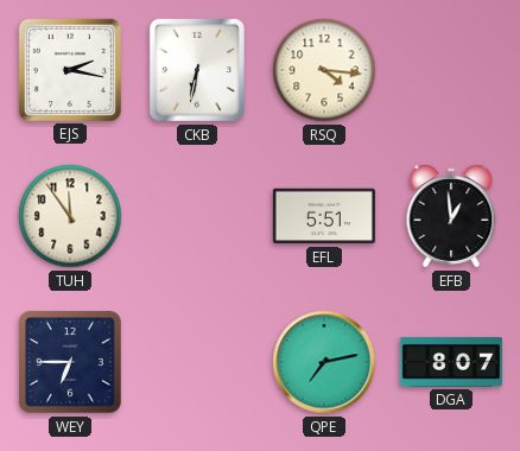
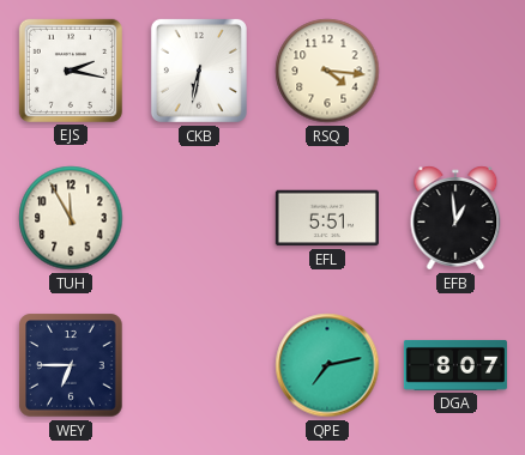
TUH: 11:54 -> 11:55
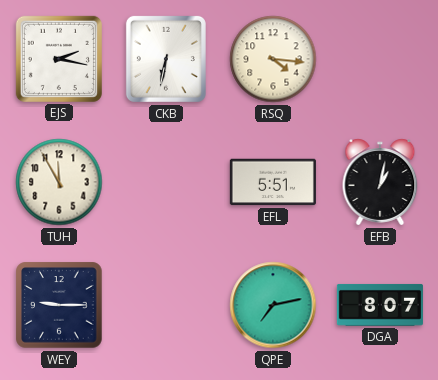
EFB: 12:59 -> 1:02
WEY: 6:45 -> 9:15
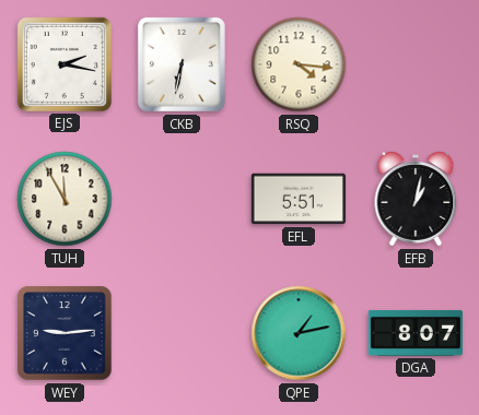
WEY: 9:15 -> 9:14
QPE: 7:13 -> 1:13
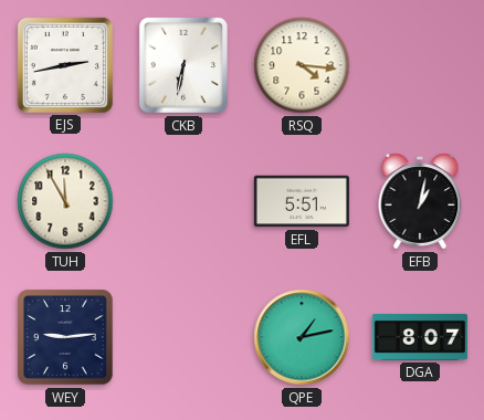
EJS: 2:17 -> 2:43
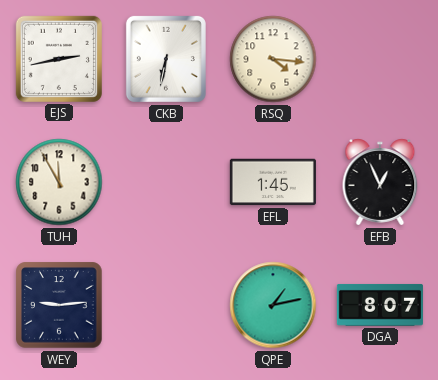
EFL: 5:51 -> 1:45
EFB: 1:02 -> 12:56
